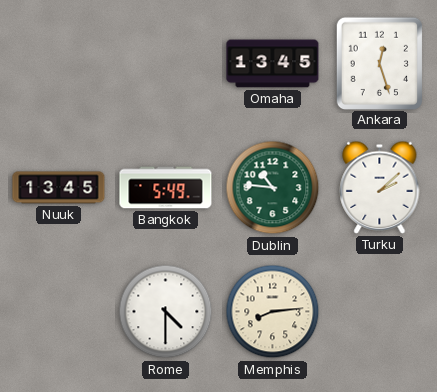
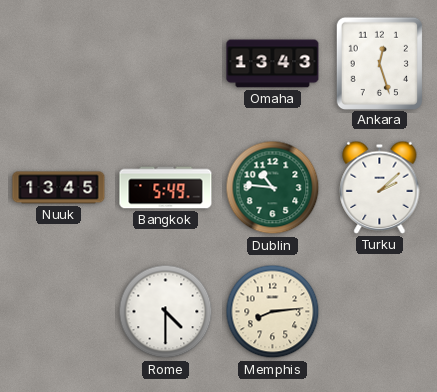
Omaha: 13:45 -> 13:43
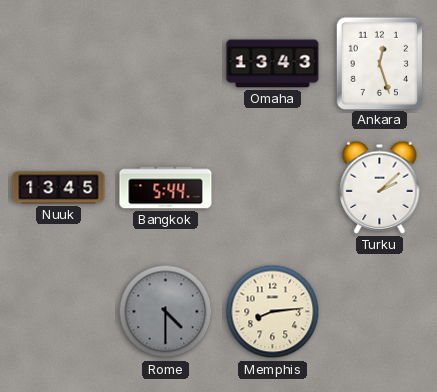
Bangkok: 5:49 -> 5:44
Dublin: 10:46 -> none
Rome dial: white -> grey
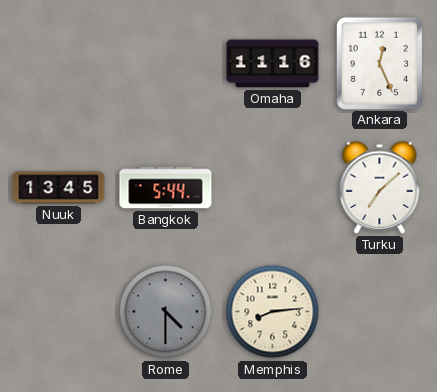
Omaha: 13:43 -> 11:16
Ankara: 12:27 -> 12:26
Turku: 2:08 -> 7:08
